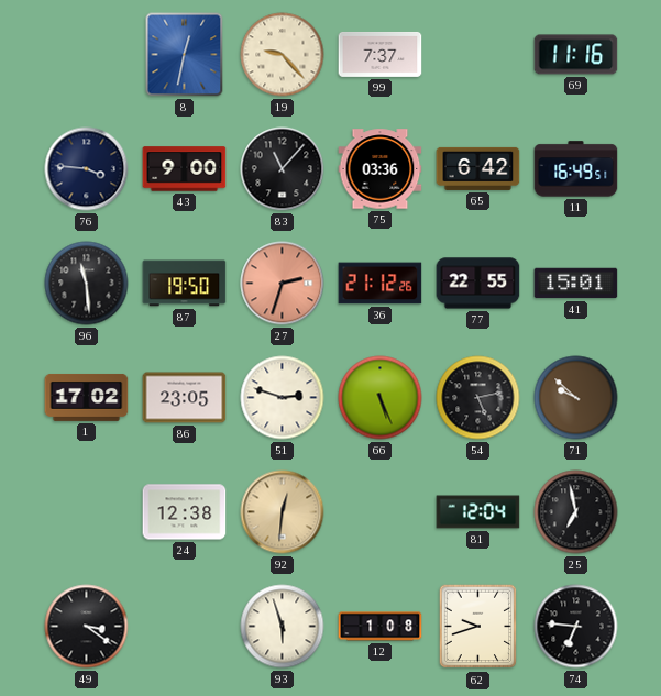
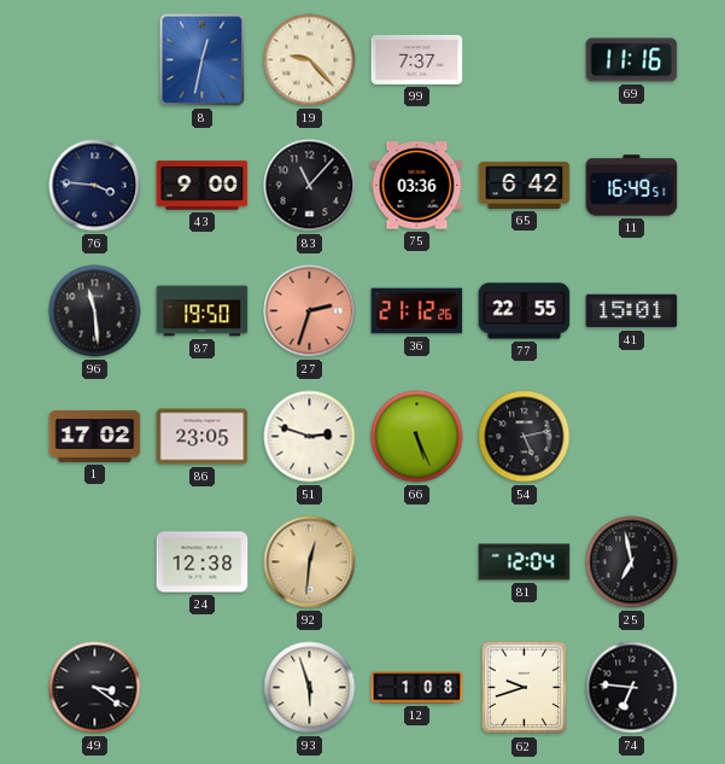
71: 9:52 -> none
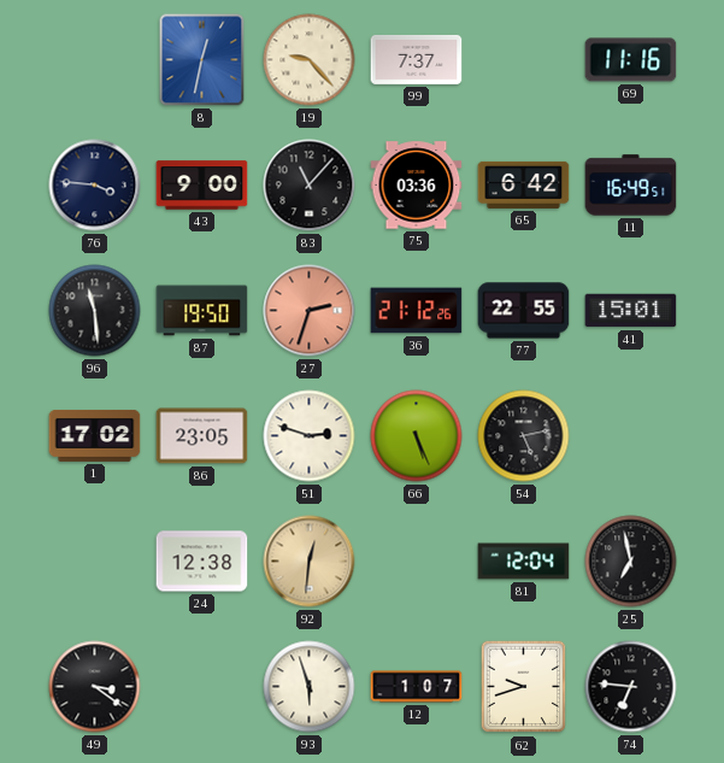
12: 1:08 -> 1:07
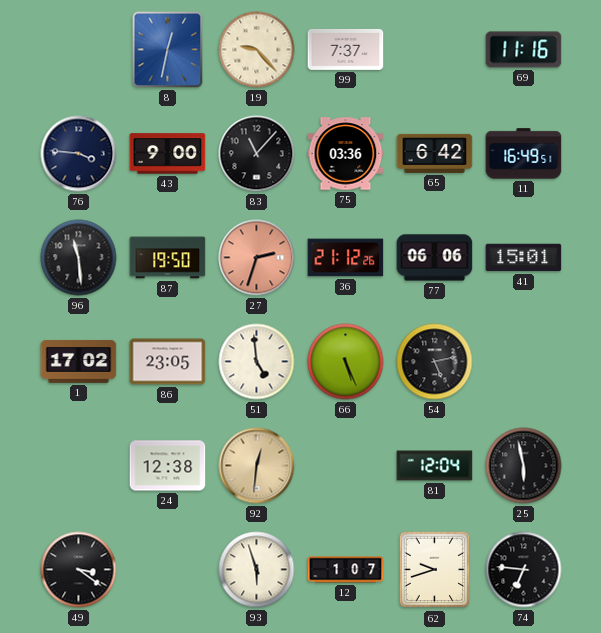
77: 22:55 -> 06:06
51: 2:48 -> 4:59
25: 6:58 -> 5:58
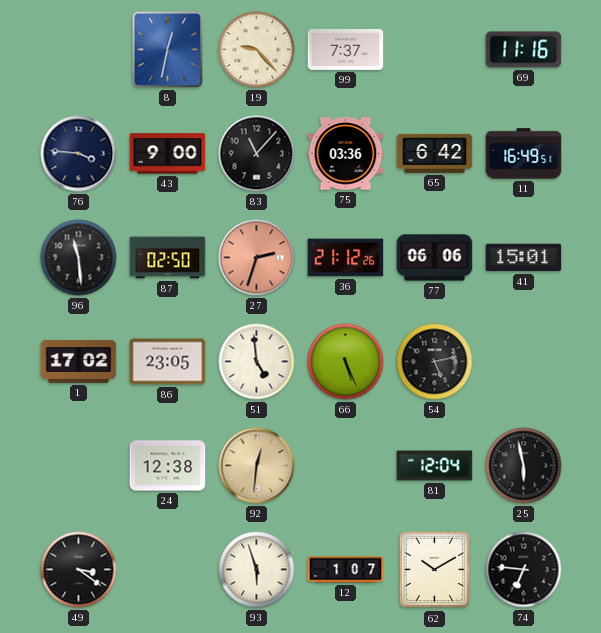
87: 19:50 -> 02:50
62: 9:42 -> 10:10
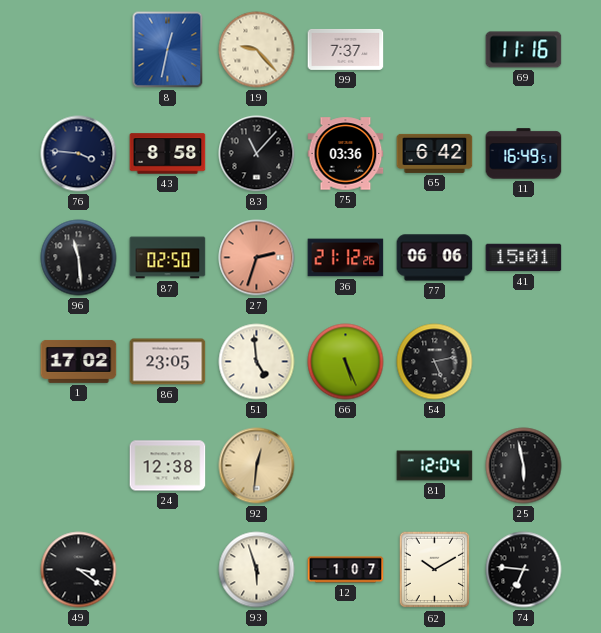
43: 9:00 -> 8:58
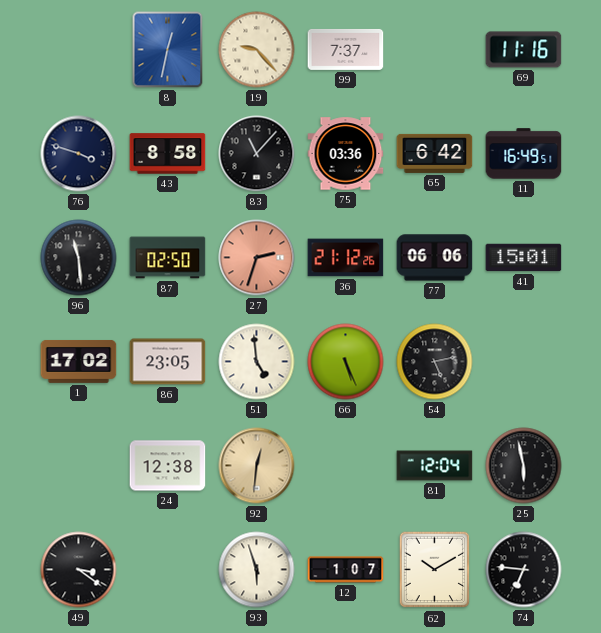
76: 3:46 -> 3:48
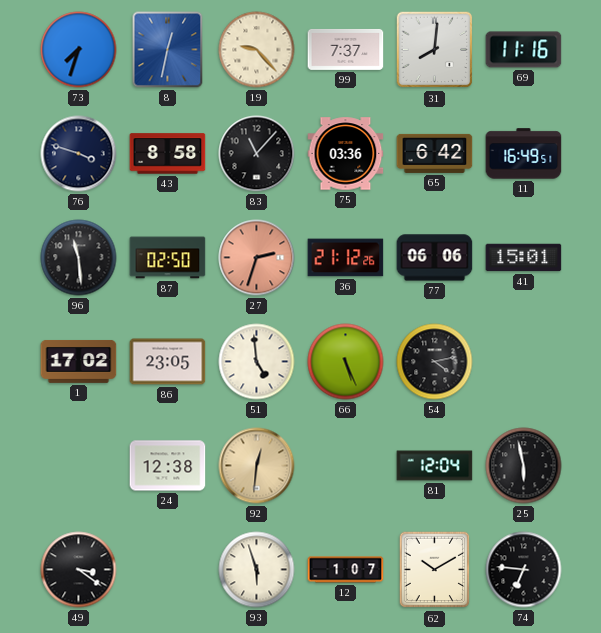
73: none -> 7:33
31: none -> 8:01
54: 5:13 -> 4:13
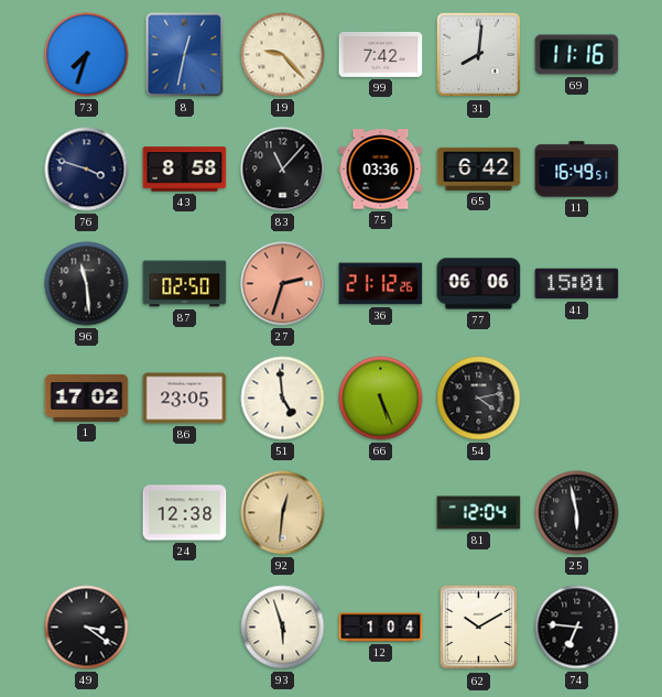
99: 7:37 -> 7:42
12: 1:07 -> 1:04
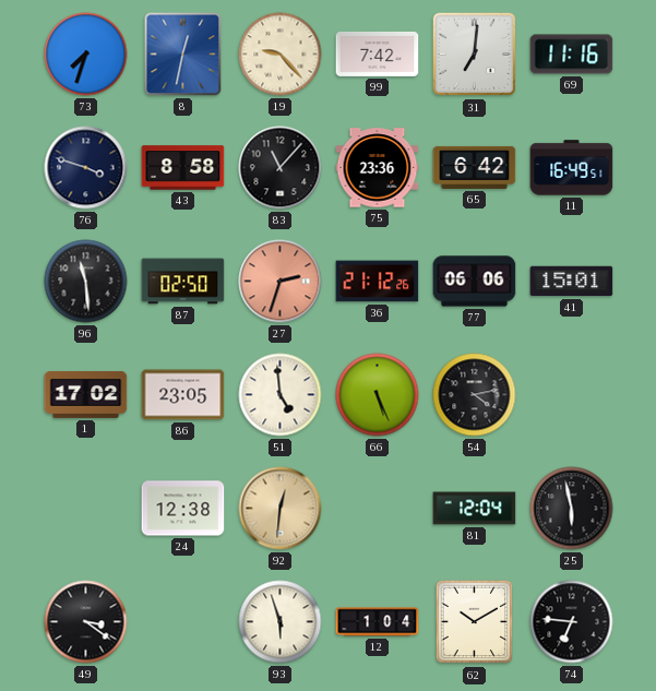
31: 8:01 -> 7:01
75: 03:36 -> 23:36
